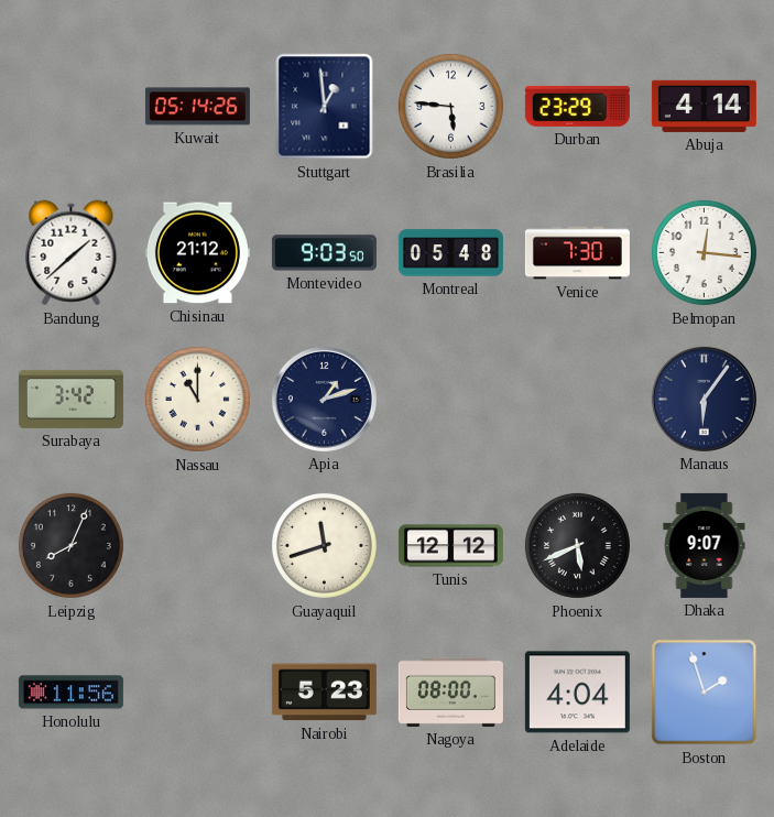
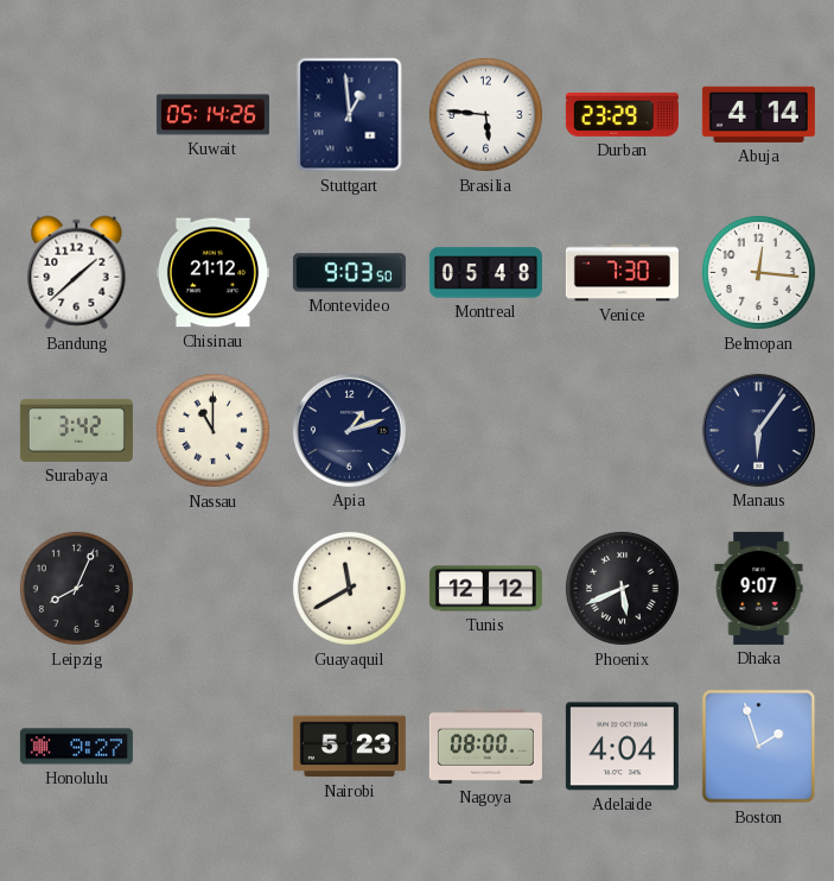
Guayaquil: 11:42 -> 11:40
Honolulu: 11:56 -> 9:27
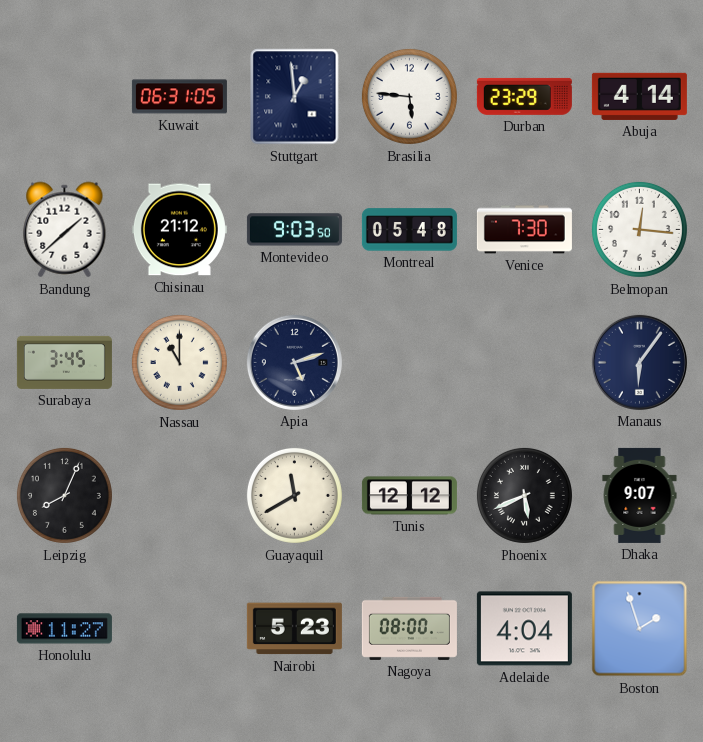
Kuwait: 05:14 -> 06:31
Surabaya: 3:42 -> 3:45
Apia: 1:12 -> 5:12
Honolulu: 9:27 -> 11:27
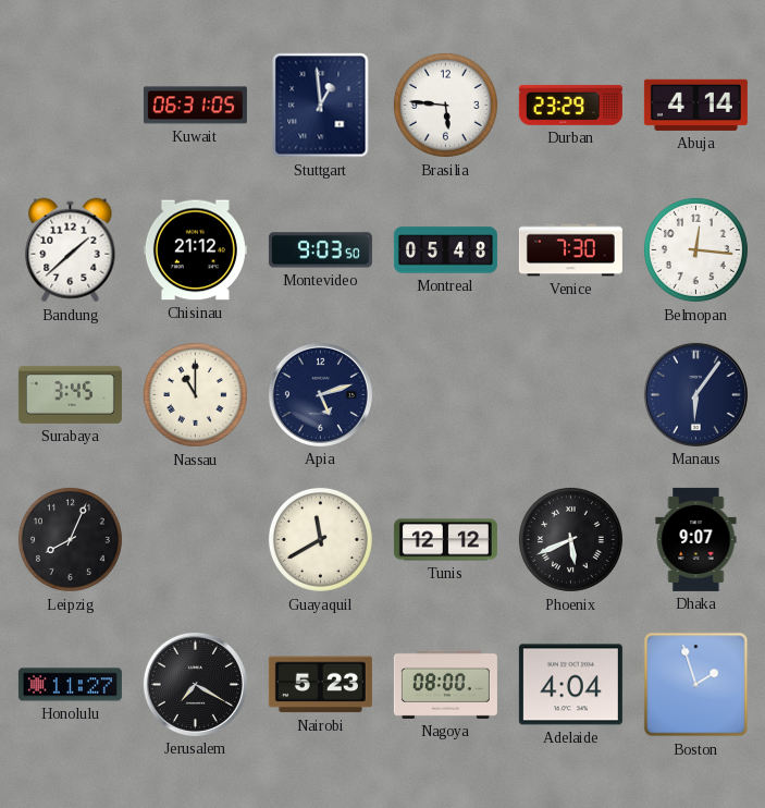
Jerusalem: none -> 7:20
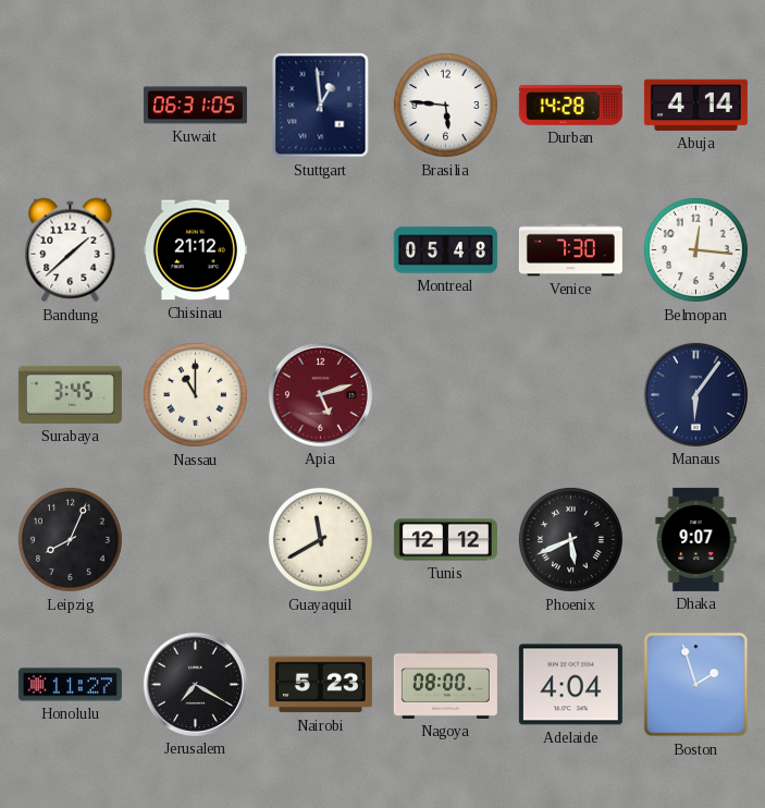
Durban: 23:29 -> 14:28
Montevideo: 9:03 -> none
Apia dial: navy -> burgundy
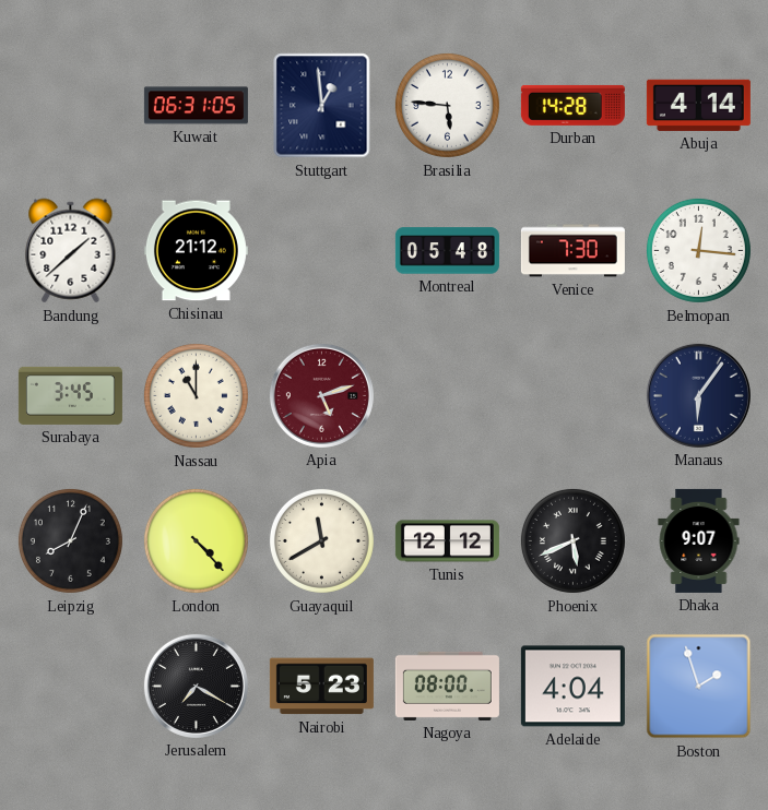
London: none -> 4:23
Honolulu: 11:27 -> none
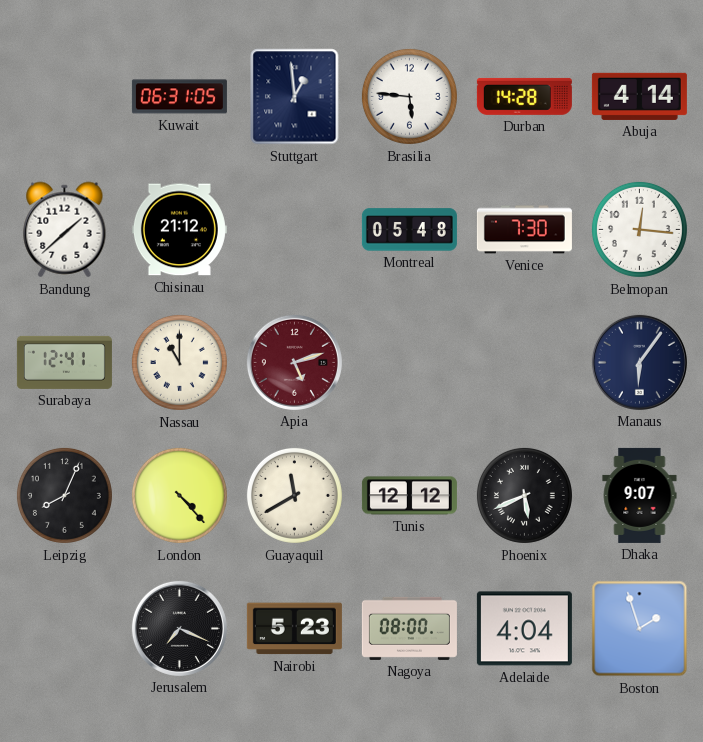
Surabaya: 3:45 -> 12:41
Jerusalem: 7:20 -> 7:19
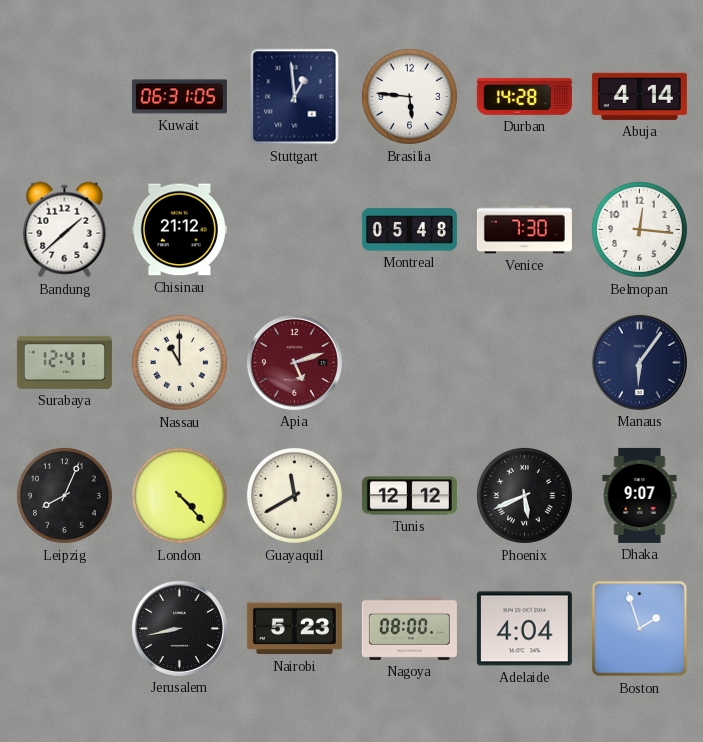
Jerusalem: 7:19 -> 8:43
